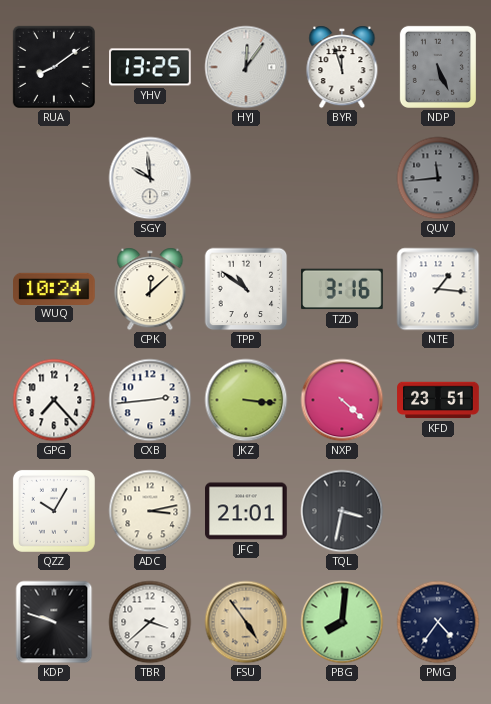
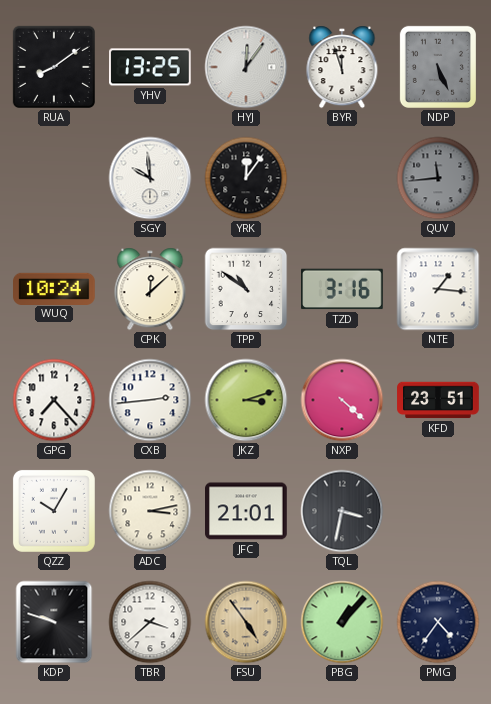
YRK: none -> 12:06
JKZ: 3:16 -> 3:12
PBG: 8:01 -> 1:07
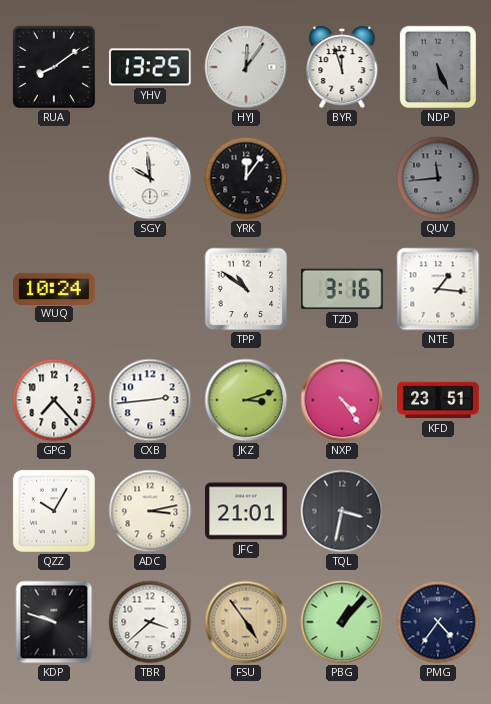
CPK: 12:08 -> none
NXP: 4:22 -> 4:24
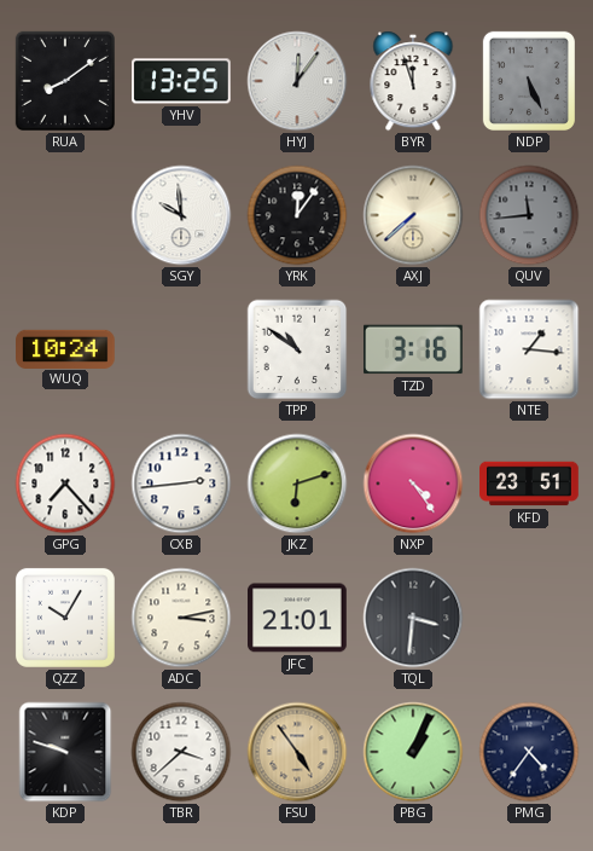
AXJ: none -> 7:38
JKZ: 3:12 -> 6:12
TQL: 3:32 -> 3:31
PBG: 1:07 -> 1:04
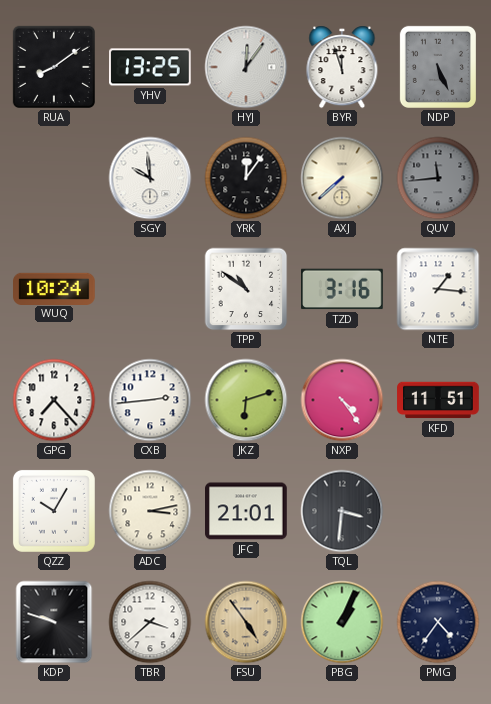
KFD: 23:51 -> 11:51
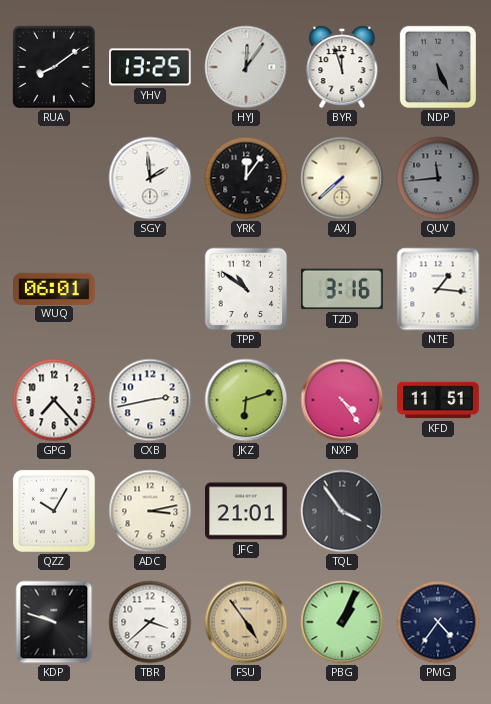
SGY: 9:59 -> 1:59
WUQ: 10:24 -> 06:01
CXB: 2:44 -> 2:43
TQL: 3:31 -> 3:54
